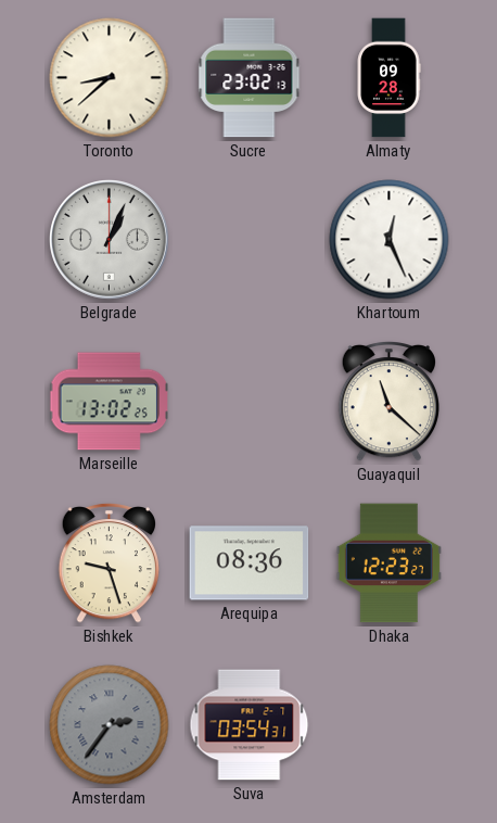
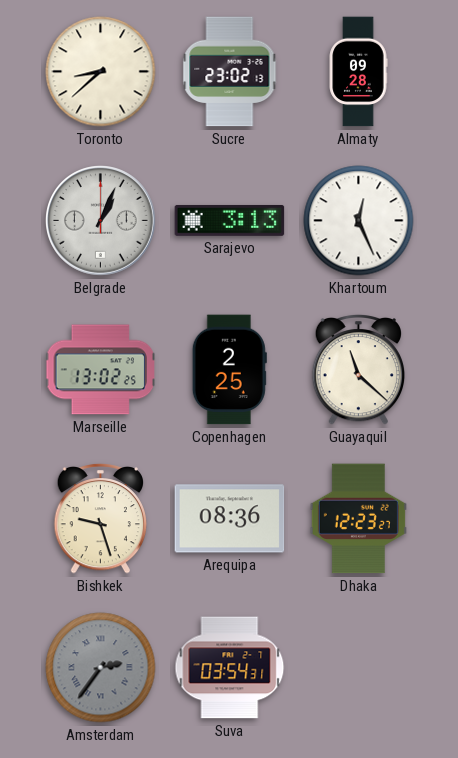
Sarajevo: none -> 3:13
Copenhagen: none -> 2:25
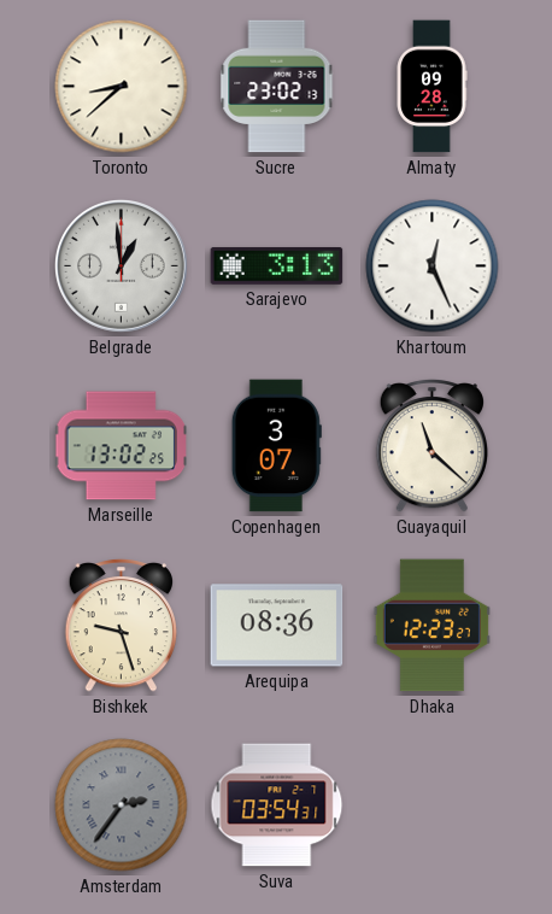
Belgrade: 1:04 -> 12:59
Copenhagen: 2:25 -> 3:07
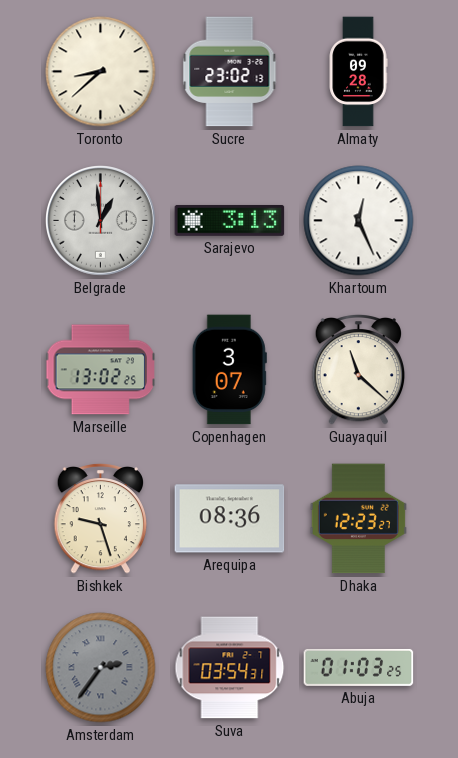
Abuja: none -> 01:03
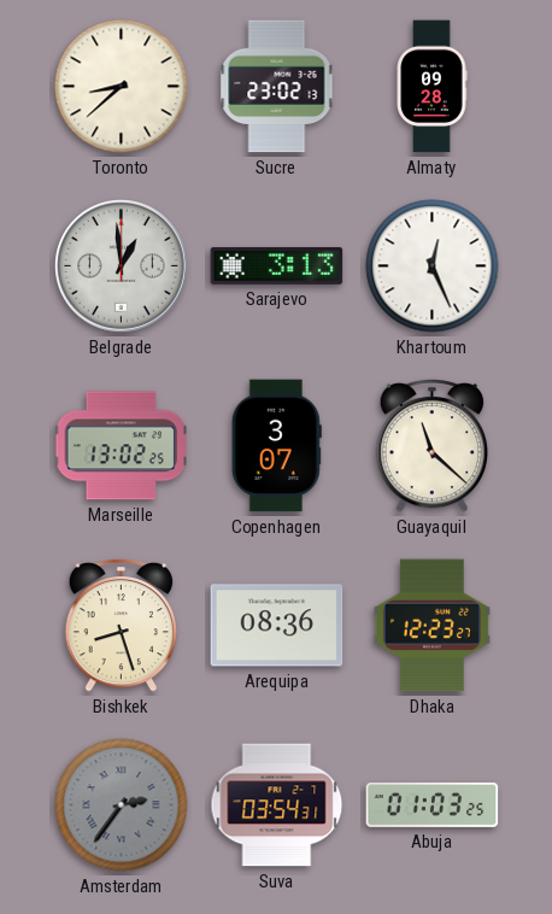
Bishkek: 9:27 -> 8:27
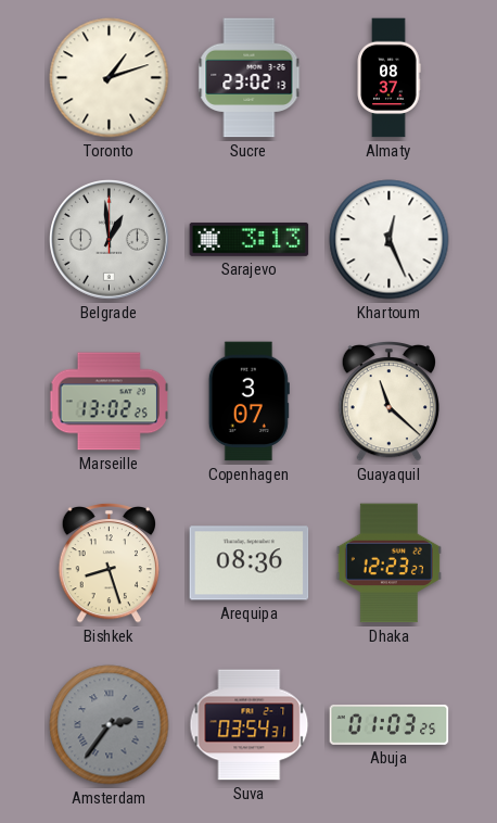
Toronto: 8:38 -> 1:12
Almaty: 09:28 -> 08:37
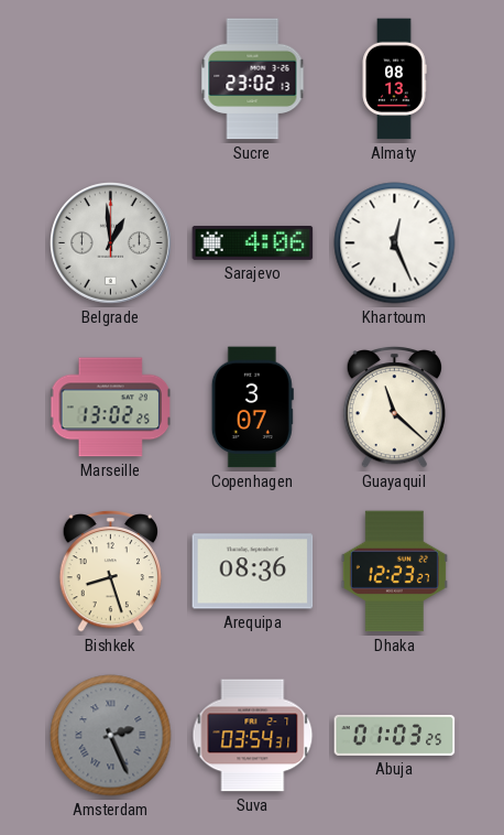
Toronto: 1:12 -> none
Almaty: 08:37 -> 08:13
Sarajevo: 3:13 -> 4:06
Amsterdam: 2:36 -> 2:26
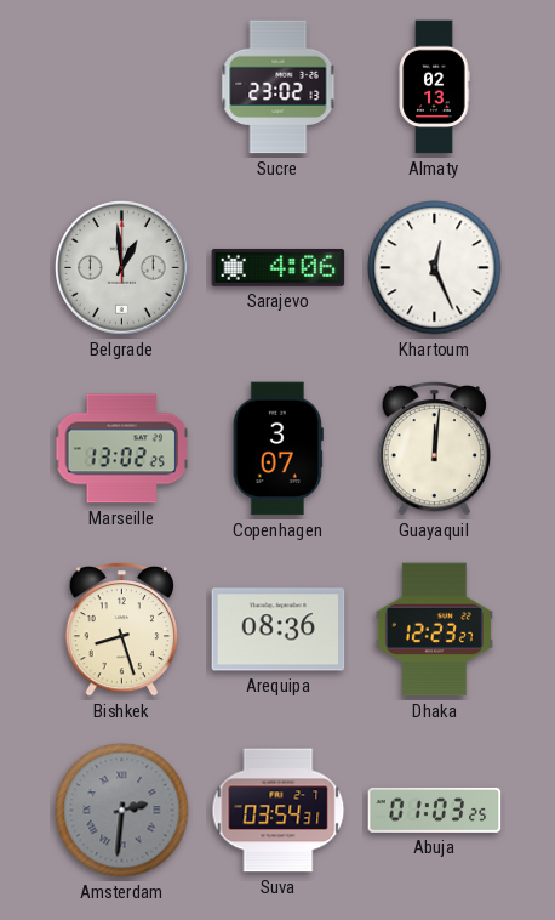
Almaty: 08:13 -> 02:13
Guayaquil: 11:22 -> 12:01
Amsterdam: 2:26 -> 2:31
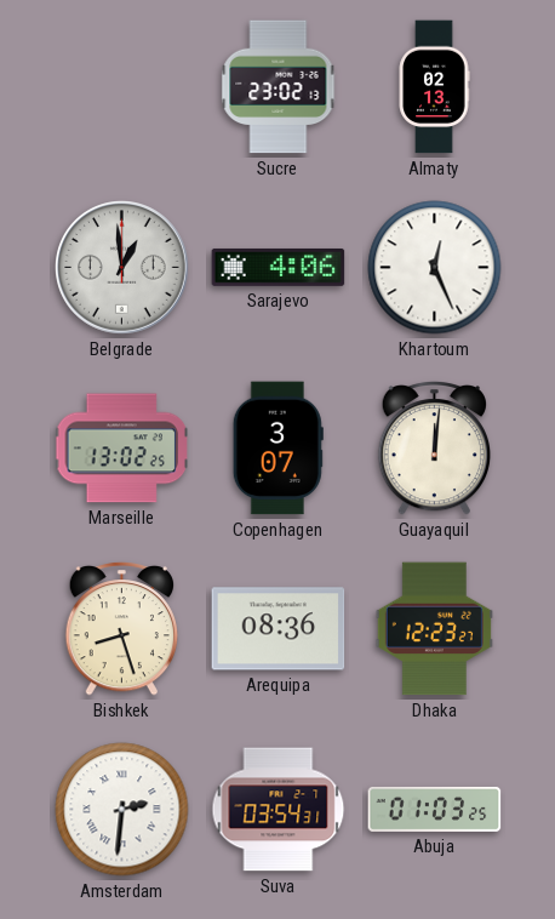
Amsterdam dial: grey -> white
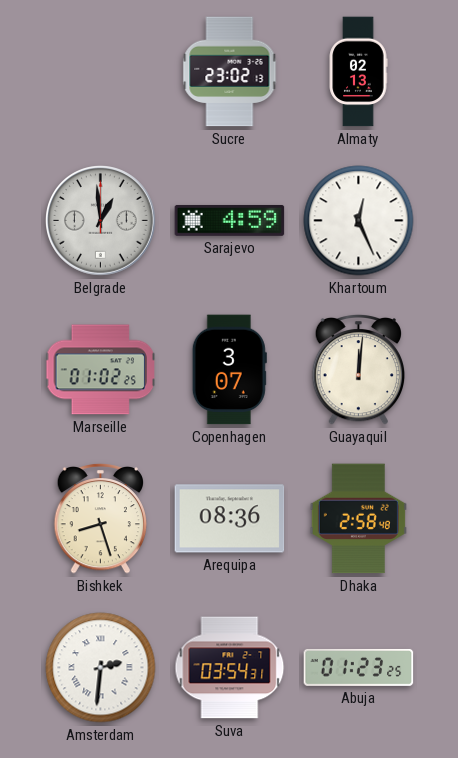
Sarajevo: 4:06 -> 4:59
Marseille: 13:02 -> 01:02
Dhaka: 12:23 -> 2:58
Abuja: 01:03 -> 01:23
